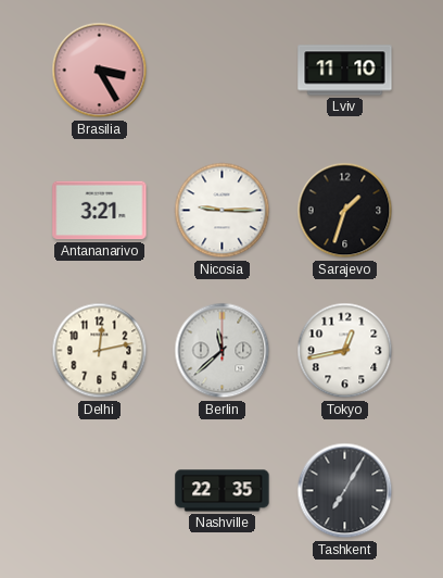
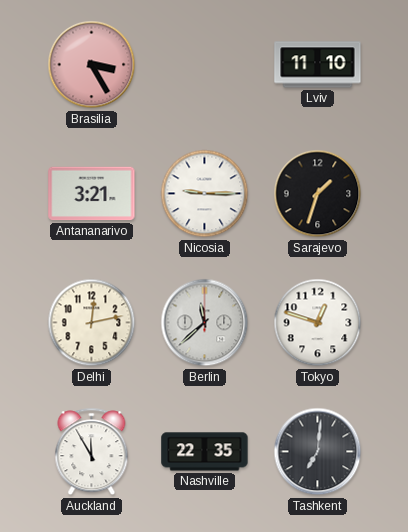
Tokyo: 12:43 -> 12:48
Auckland: none -> 11:55
Tashkent: 7:05 -> 7:01
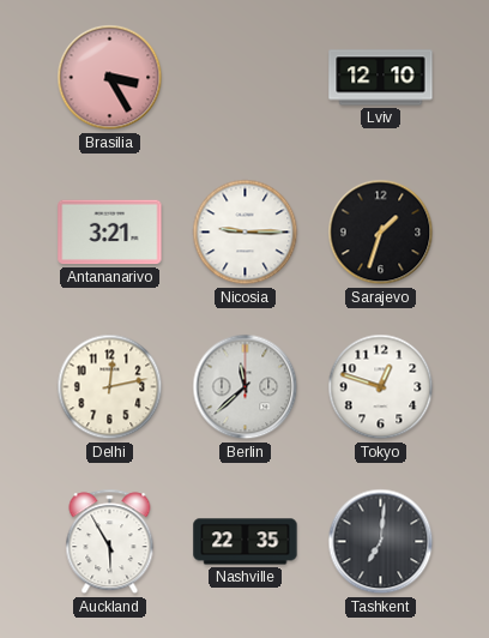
Lviv: 11:10 -> 12:10
Auckland: 11:55 -> 5:55
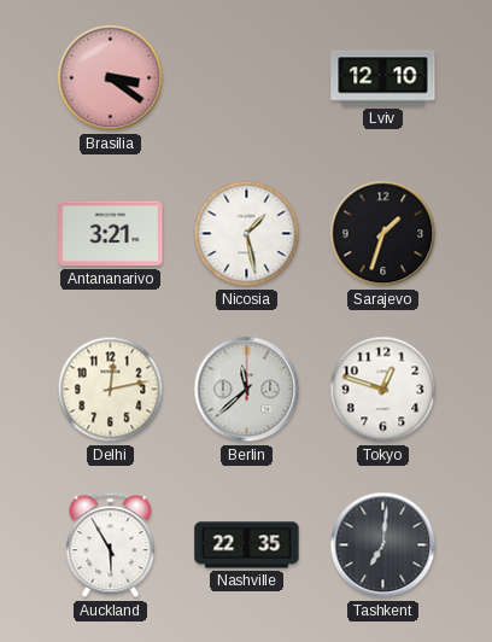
Brasilia: 3:25 -> 3:21
Nicosia: 9:15 -> 1:28
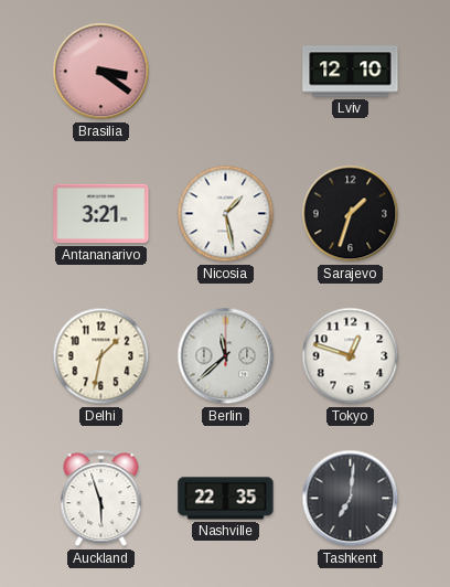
Delhi: 12:13 -> 1:32
Auckland: 5:55 -> 5:57
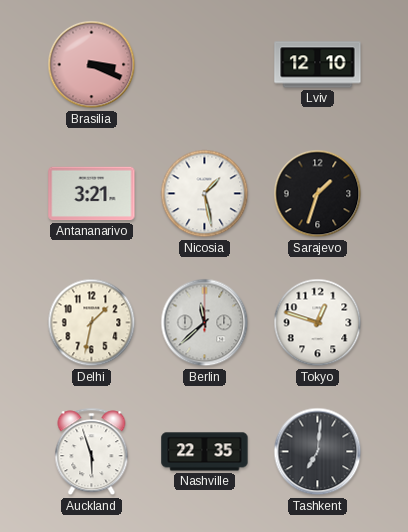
Brasilia: 3:21 -> 3:19
